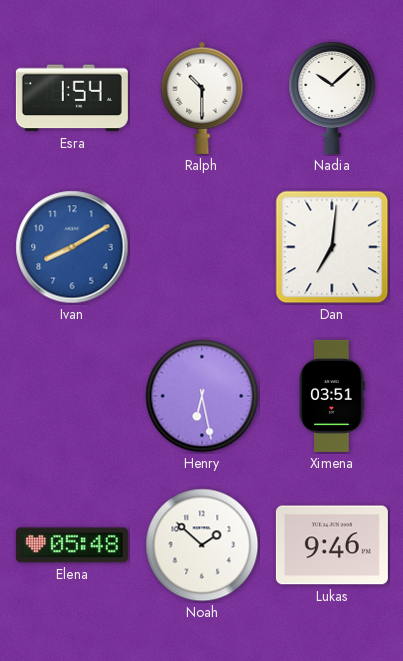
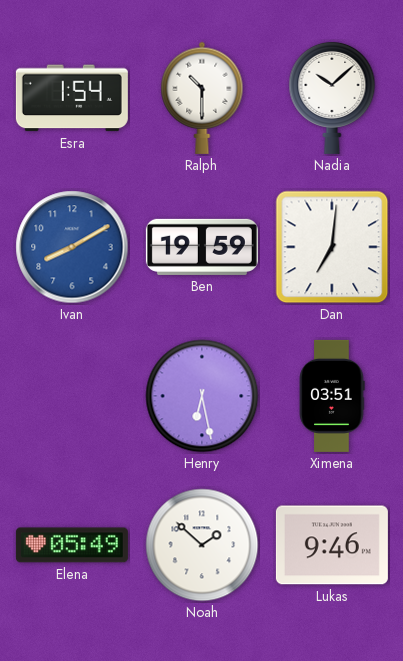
Ben: none -> 19:59
Elena: 05:48 -> 05:49
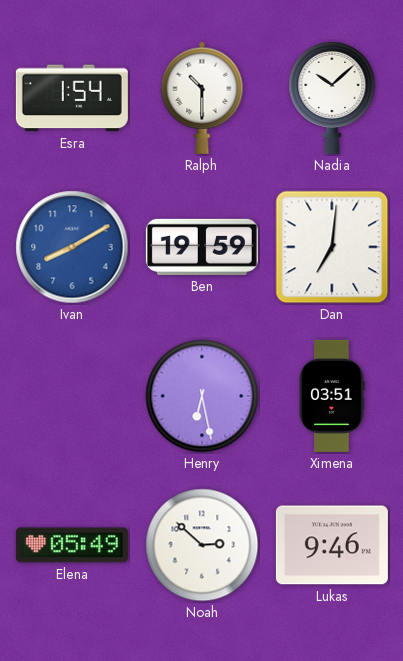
Noah: 1:52 -> 2:52
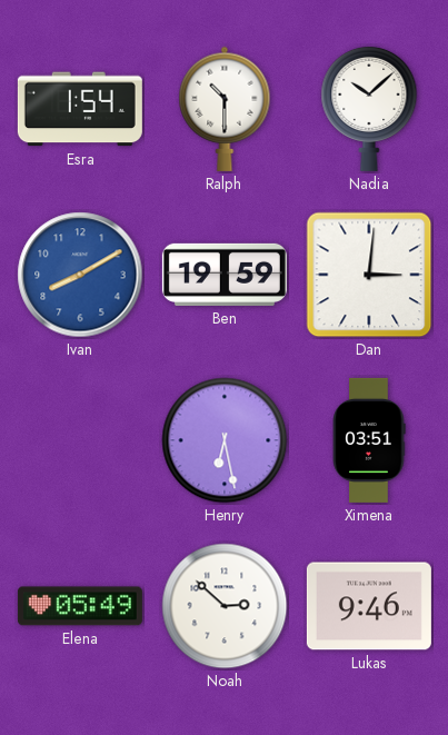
Dan: 7:01 -> 3:01
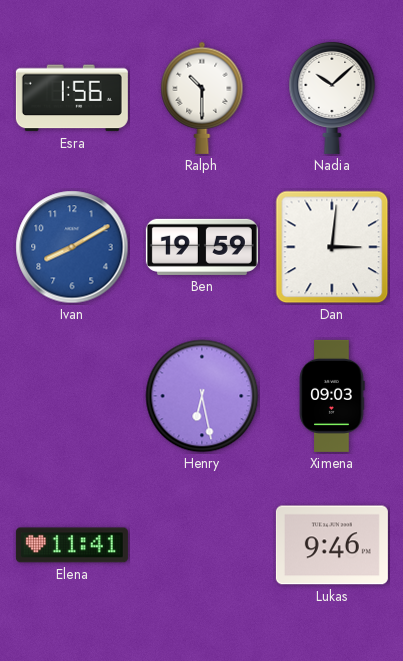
Esra: 1:54 -> 1:56
Ximena: 03:51 -> 09:03
Elena: 05:49 -> 11:41
Noah: 2:52 -> none
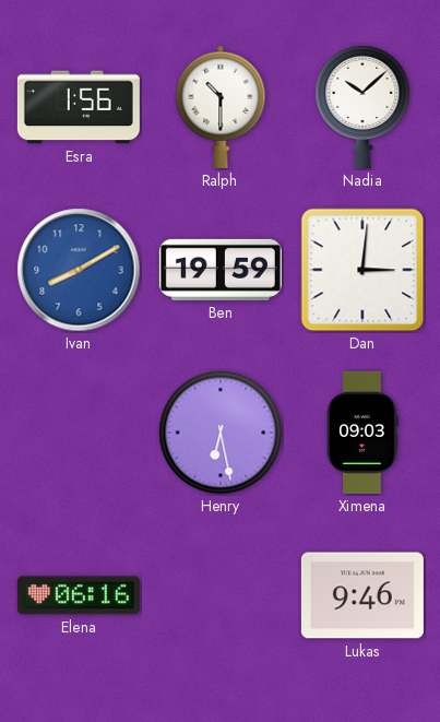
Elena: 11:41 -> 06:16
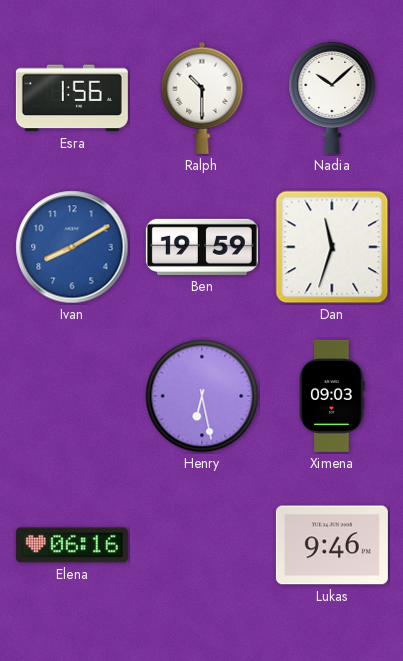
Dan: 3:01 -> 11:33
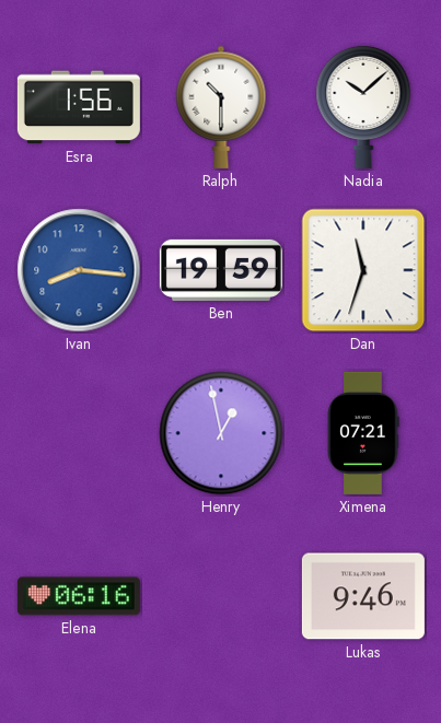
Ivan: 8:10 -> 8:16
Henry: 6:28 -> 12:58
Ximena: 09:03 -> 07:21
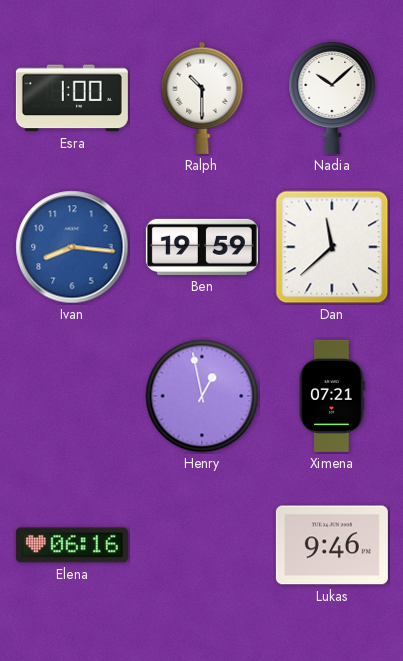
Esra: 1:56 -> 1:00
Dan: 11:33 -> 11:38
